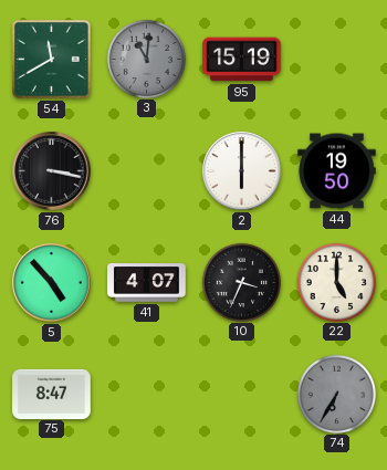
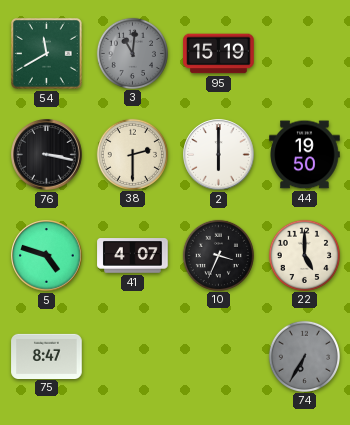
38: none -> 2:30
5: 4:53 -> 4:48
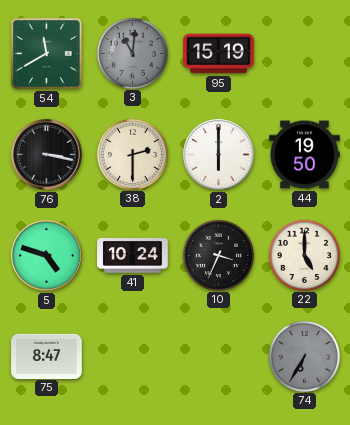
41: 4:07 -> 10:24
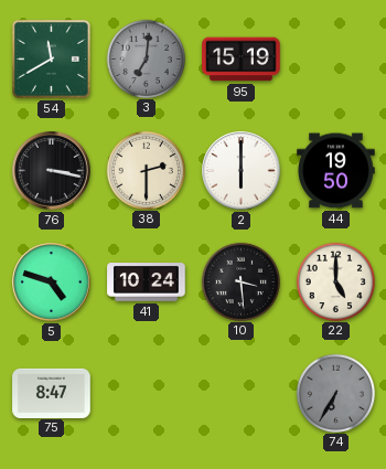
3: 11:01 -> 7:01
10: 3:34 -> 3:29
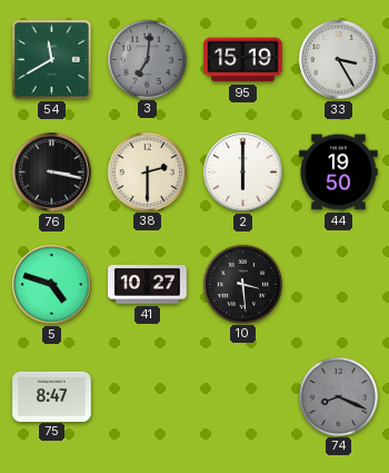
33: none -> 3:25
41: 10:24 -> 10:27
22: 5:00 -> none
74: 6:35 -> 8:19
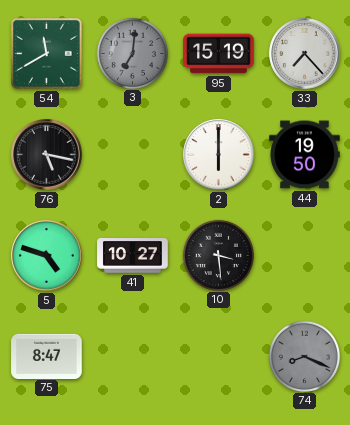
33: 3:25 -> 7:23
76: 3:17 -> 5:17
38: 2:30 -> none
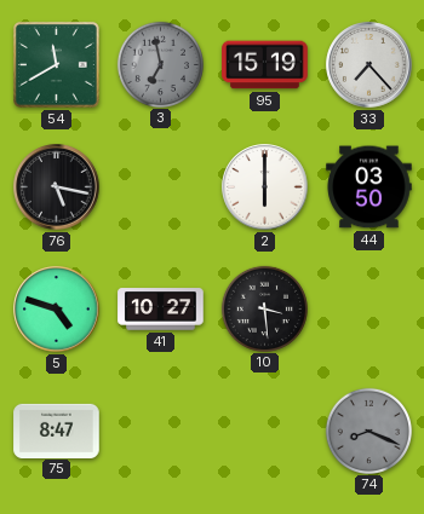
3: 7:01 -> 6:58
44: 19:50 -> 03:50
